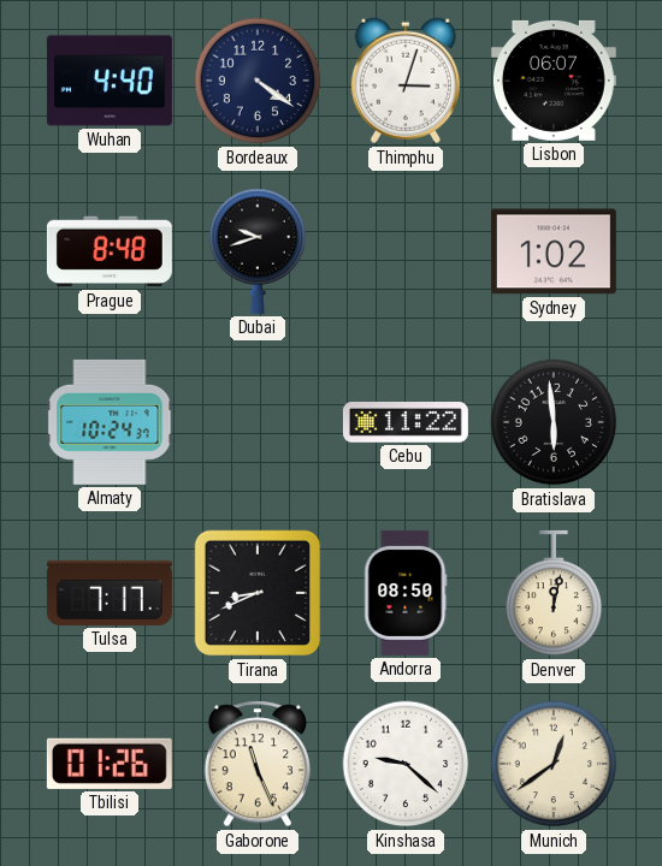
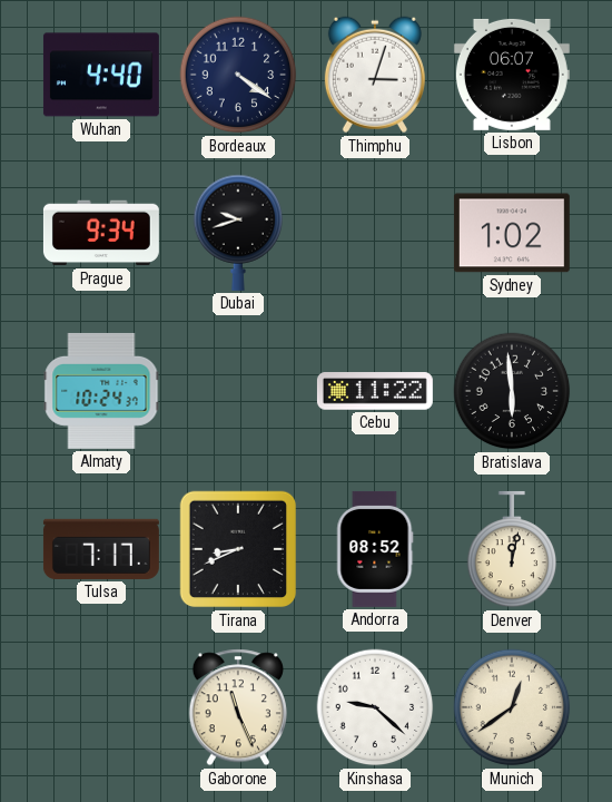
Prague: 8:48 -> 9:34
Andorra: 08:50 -> 08:52
Tbilisi: 01:26 -> none
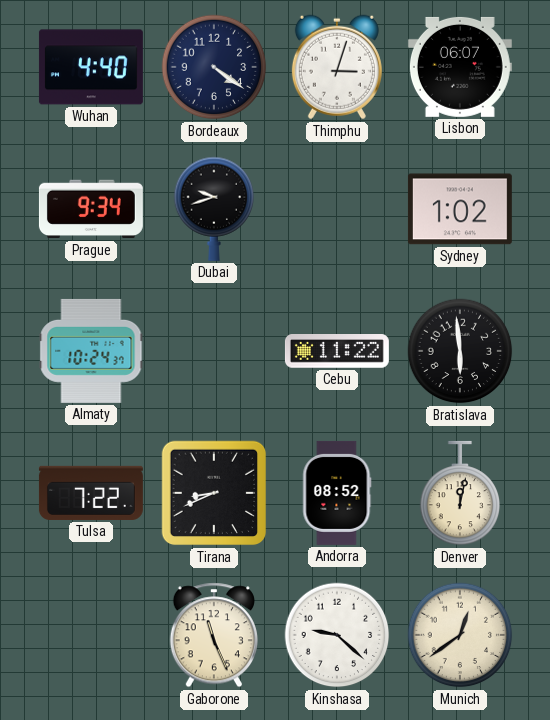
Tulsa: 7:17 -> 7:22
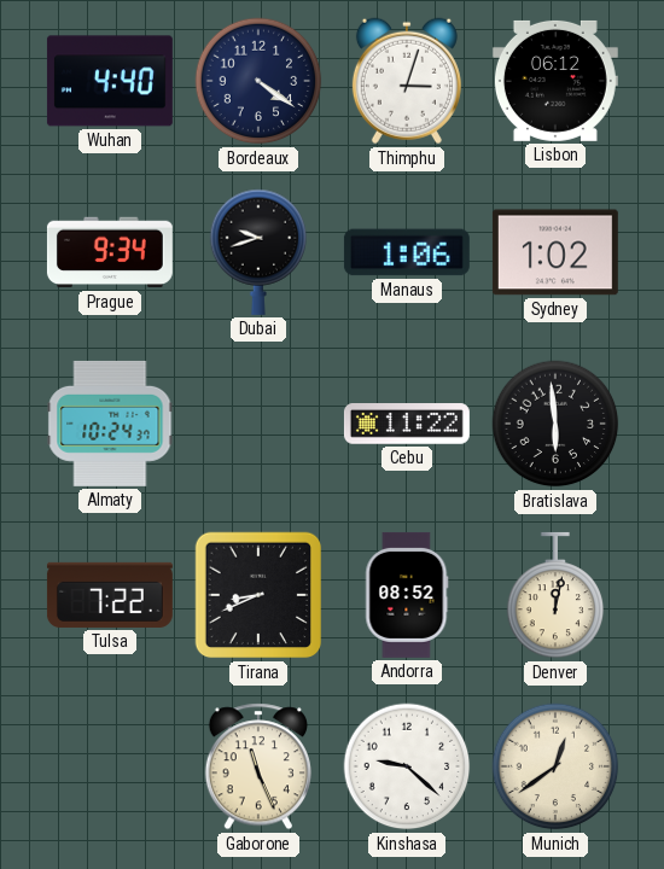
Lisbon: 06:07 -> 06:12
Manaus: none -> 1:06
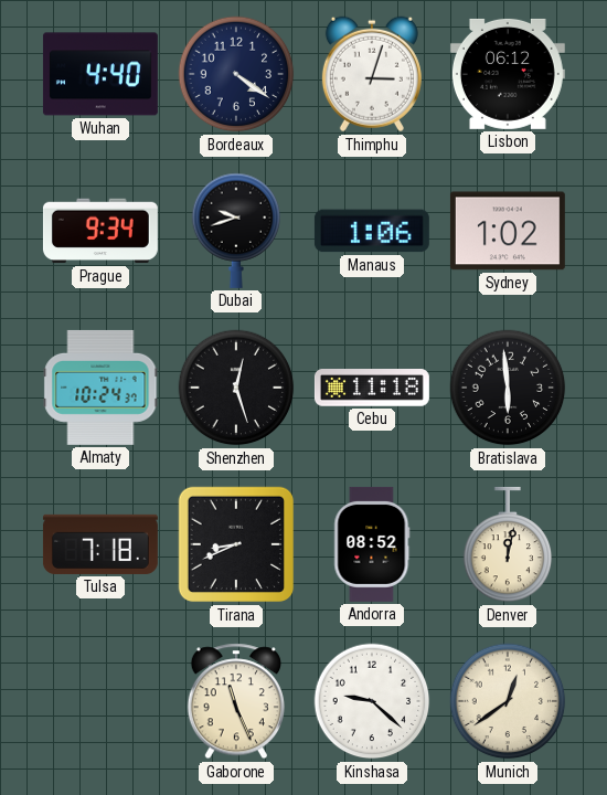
Shenzhen: none -> 12:27
Cebu: 11:22 -> 11:18
Tulsa: 7:22 -> 7:18
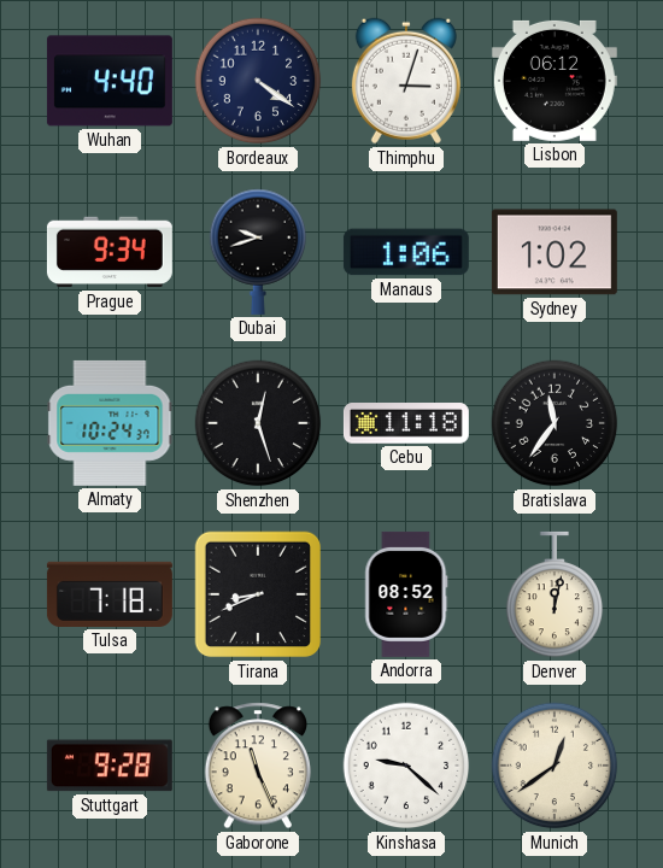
Bratislava: 5:59 -> 11:36
Stuttgart: none -> 9:28
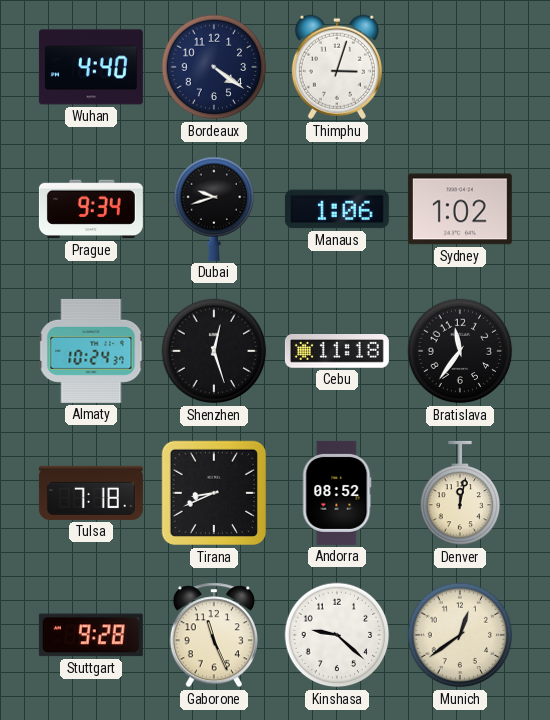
Lisbon: 06:12 -> none
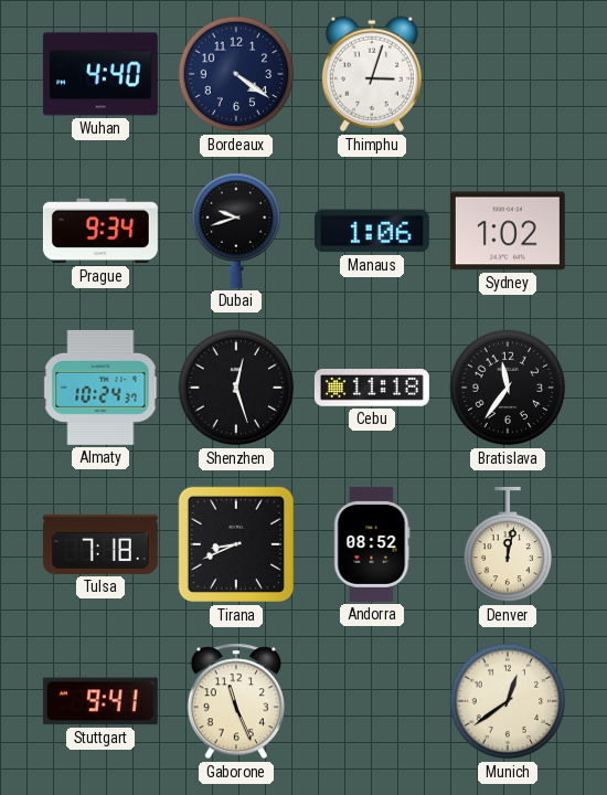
Stuttgart: 9:28 -> 9:41
Kinshasa: 9:22 -> none
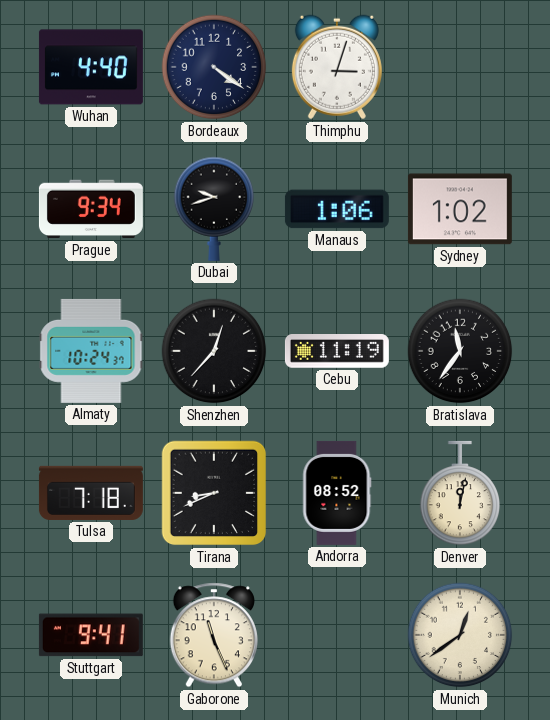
Shenzhen: 12:27 -> 12:37
Cebu: 11:18 -> 11:19
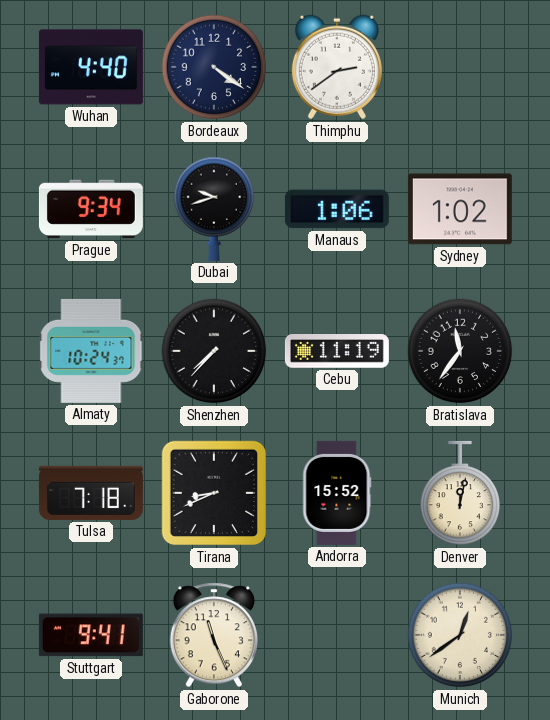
Thimphu: 3:03 -> 2:39
Shenzhen: 12:37 -> 7:37
Andorra: 08:52 -> 15:52
